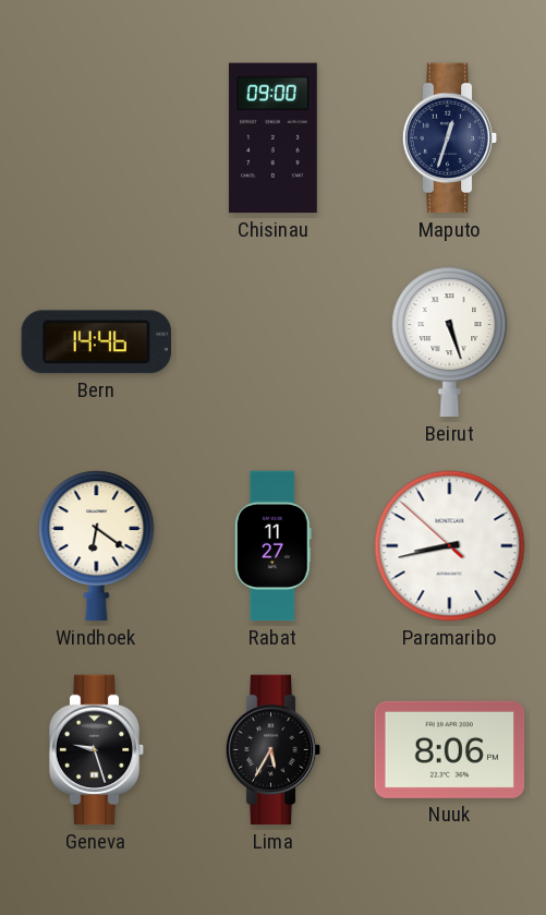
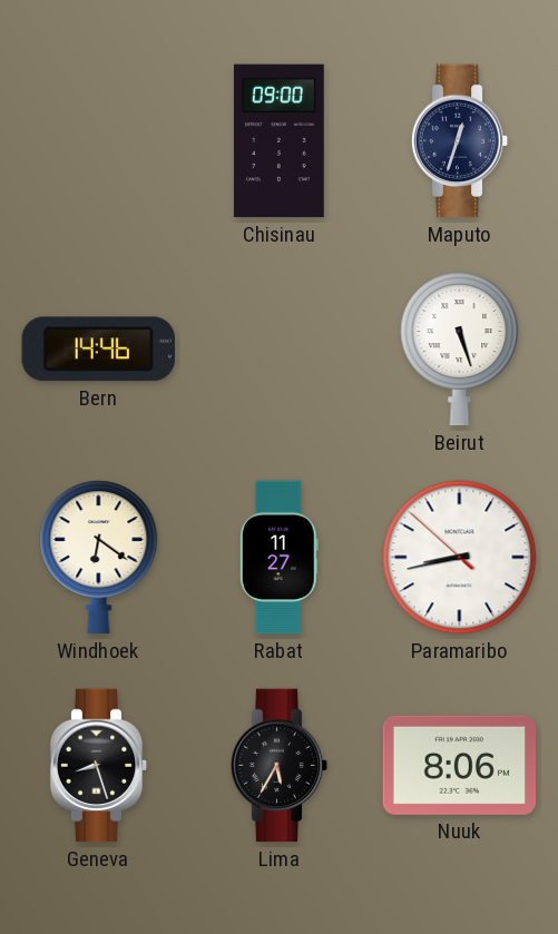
Geneva: 9:27 -> 8:27
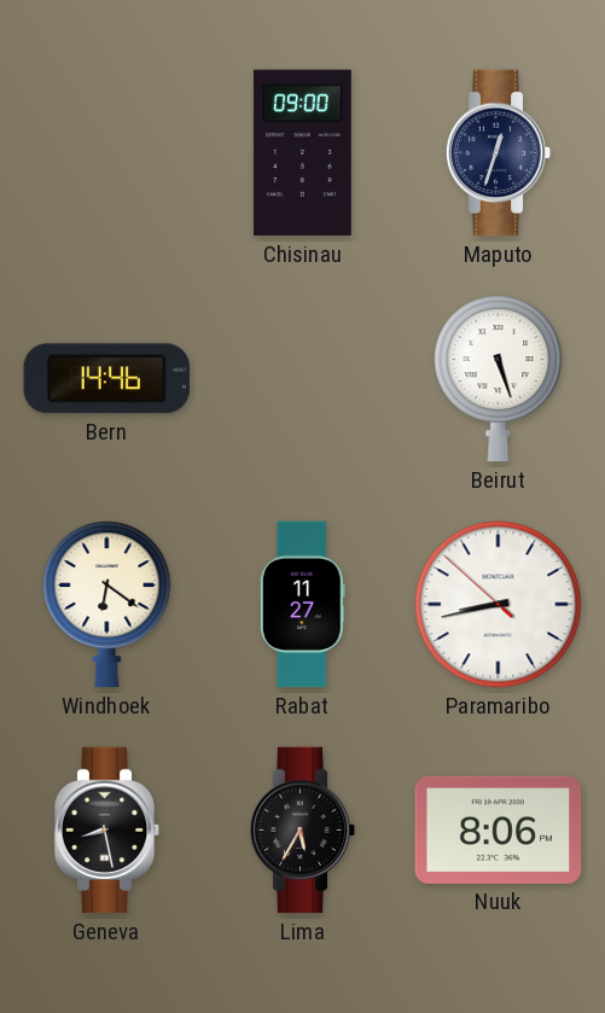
Geneva: 8:27 -> 8:28
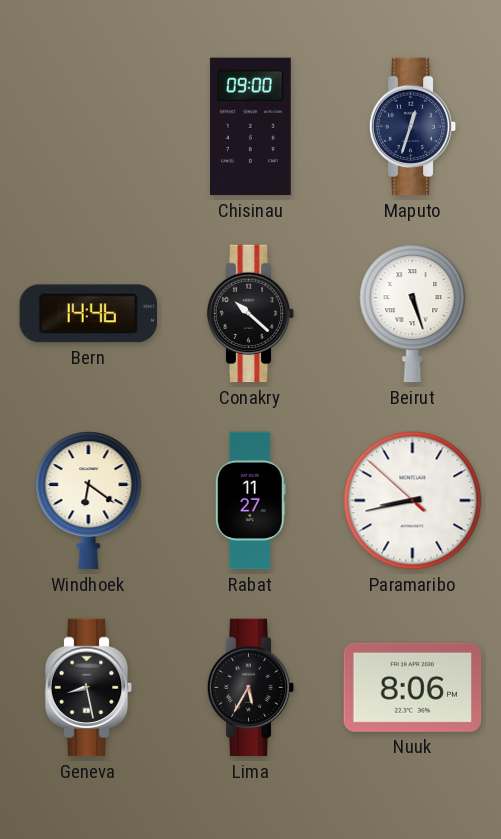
Conakry: none -> 10:22
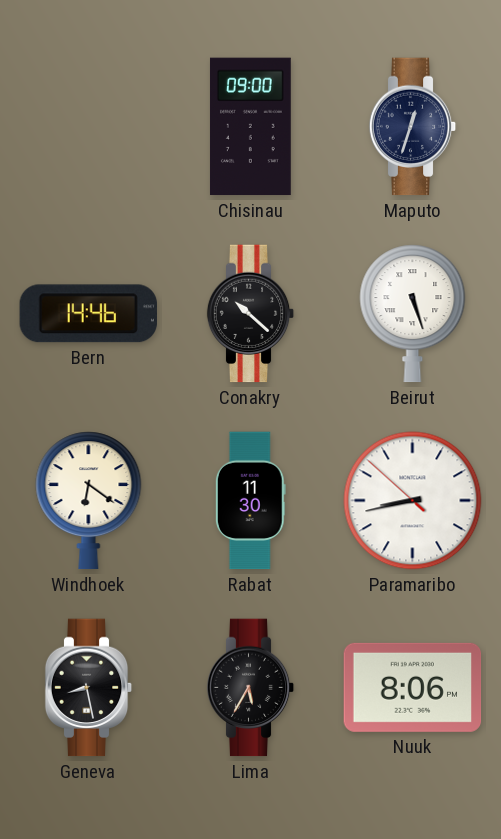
Rabat: 11:27 -> 11:30
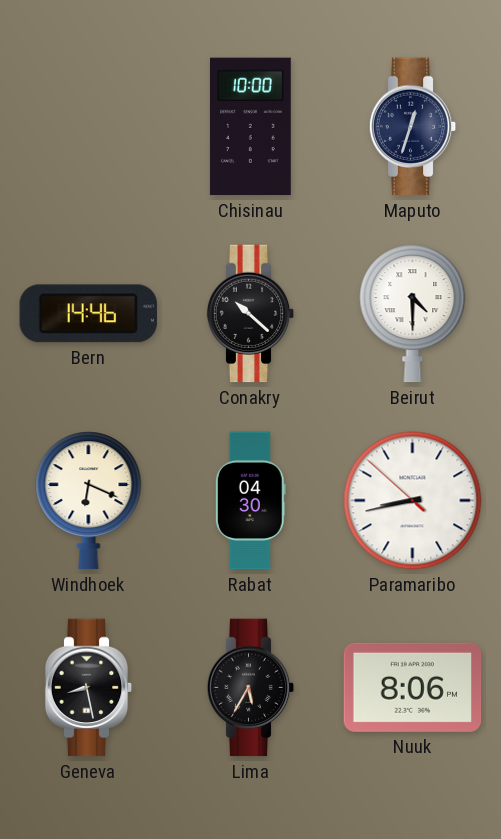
Chisinau: 09:00 -> 10:00
Beirut: 5:27 -> 4:30
Windhoek: 6:21 -> 6:19
Rabat: 11:30 -> 04:30
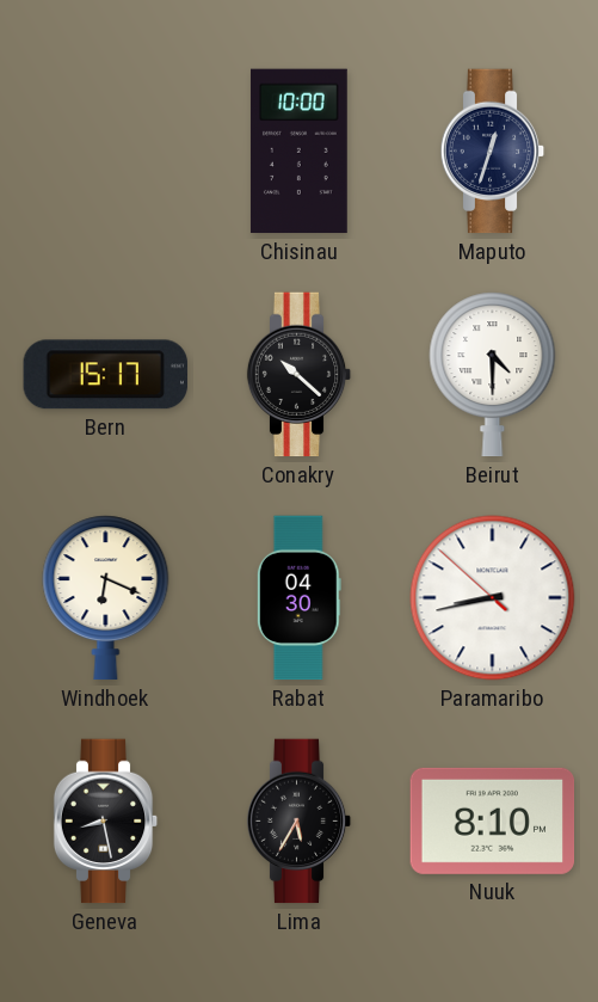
Bern: 14:46 -> 15:17
Nuuk: 8:06 -> 8:10
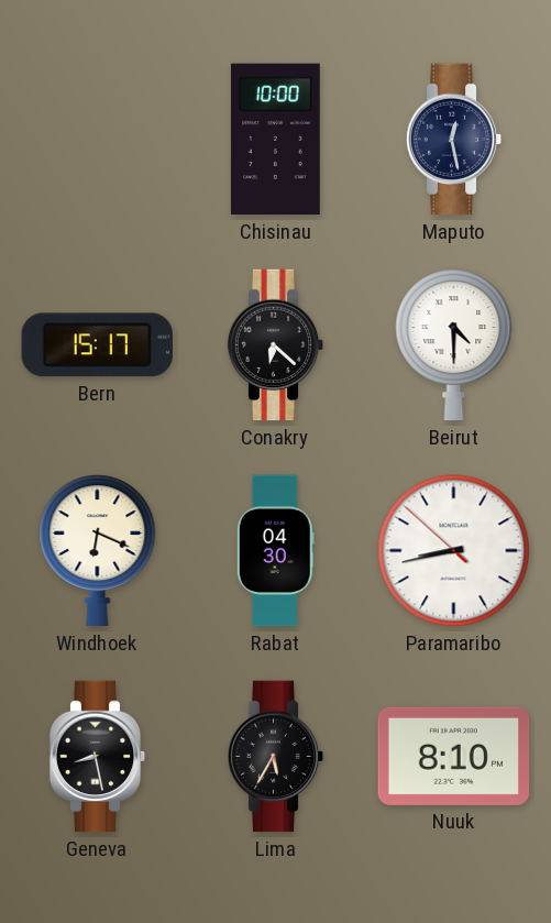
Maputo: 12:33 -> 12:28
Conakry: 10:22 -> 6:22
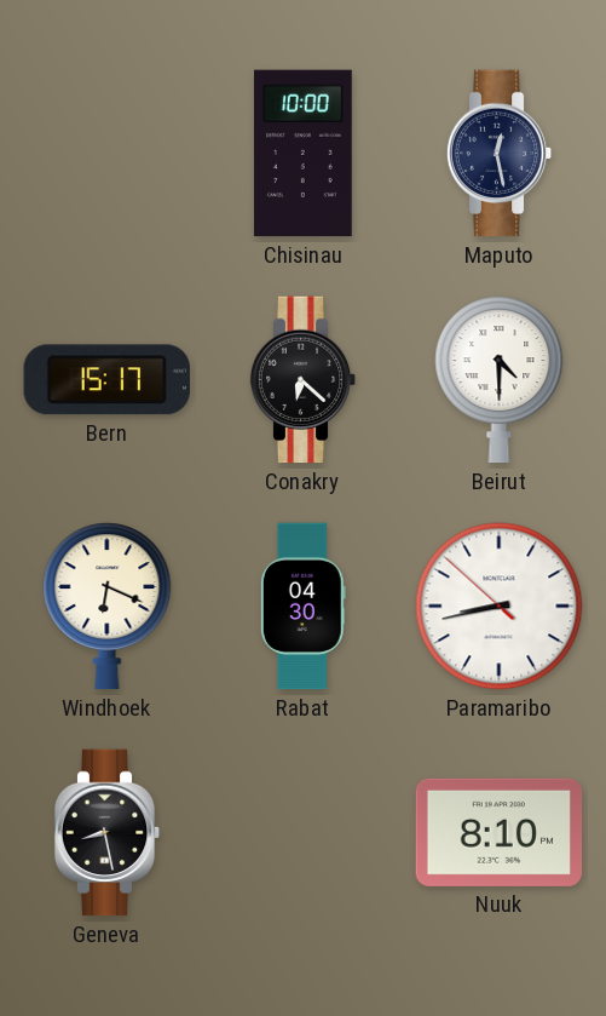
Lima: 5:35 -> none
